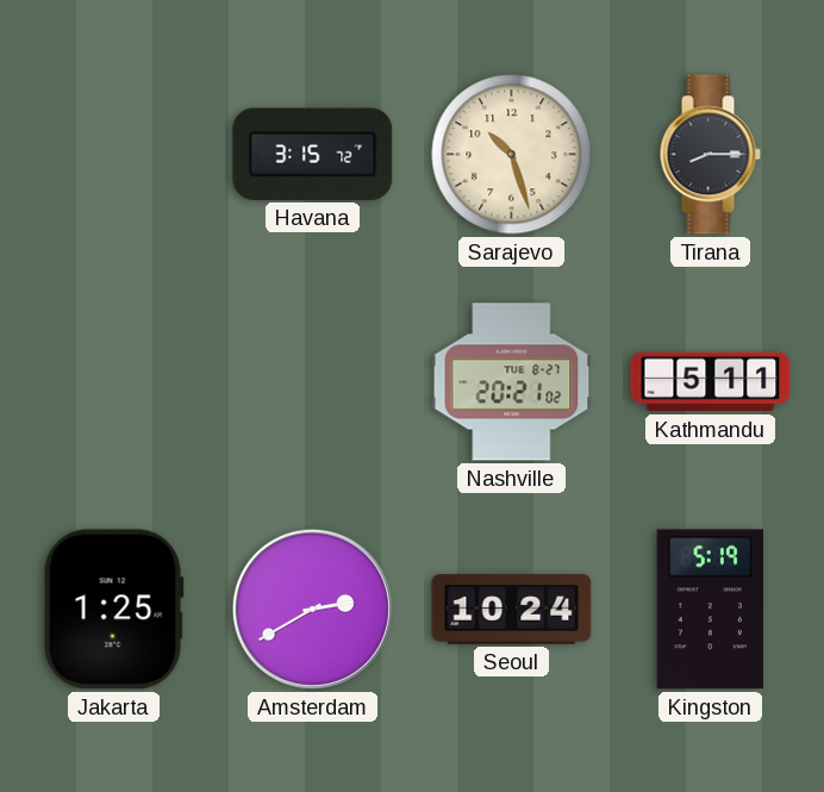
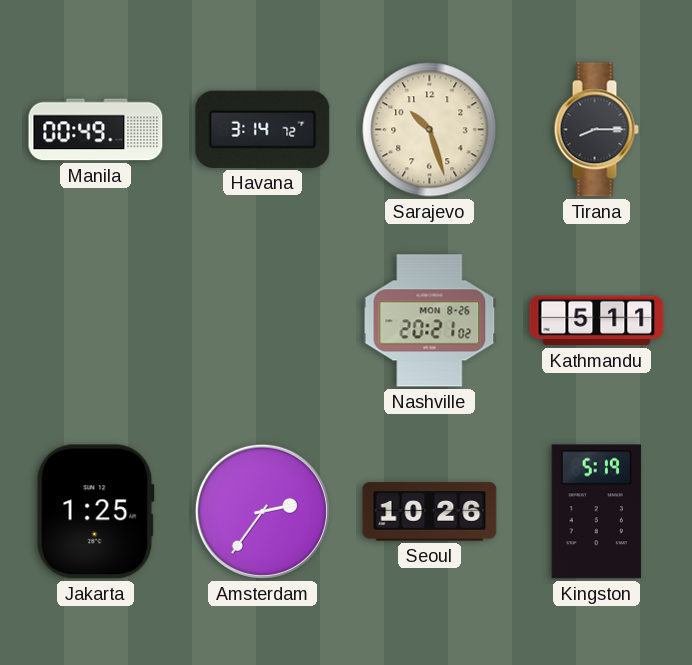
Manila: none -> 00:49
Havana: 3:15 -> 3:14
Nashville date: TUE 8-27 -> MON 8-26
Amsterdam: 2:40 -> 2:36
Seoul: 10:24 -> 10:26
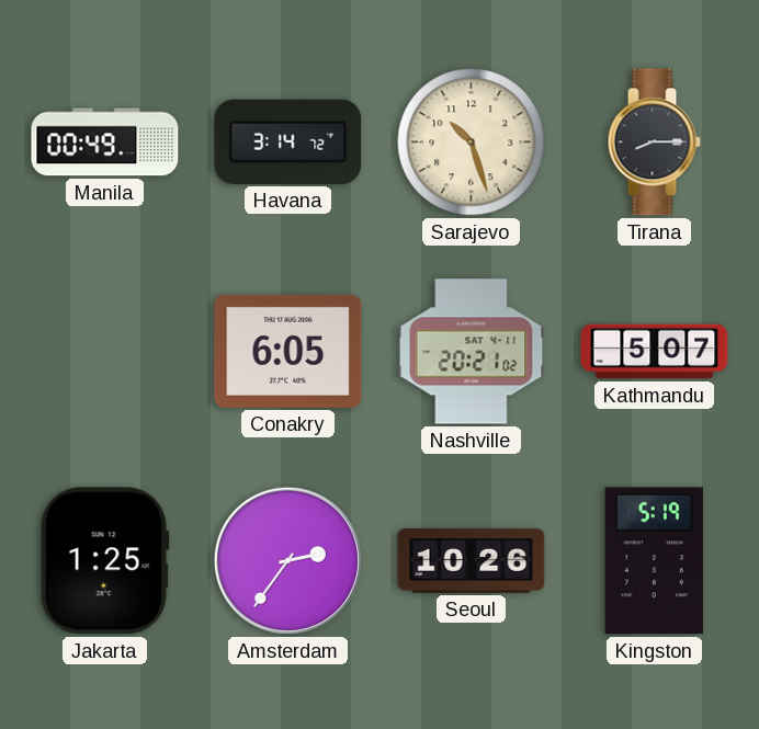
Conakry: none -> 6:05
Nashville date: MON 8-26 -> SAT 4-11
Kathmandu: 5:11 -> 5:07
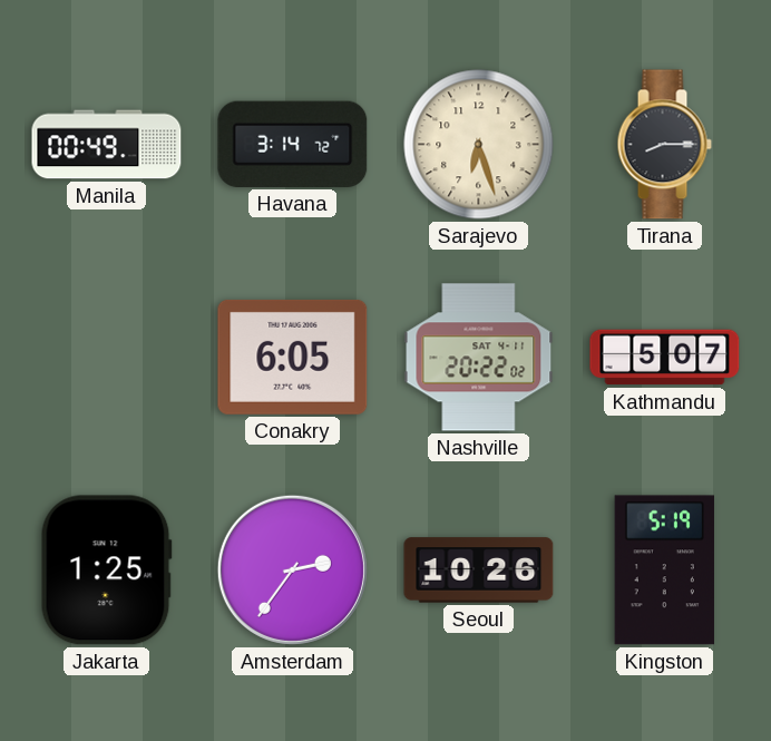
Sarajevo: 10:27 -> 6:27
Nashville: 20:21 -> 20:22
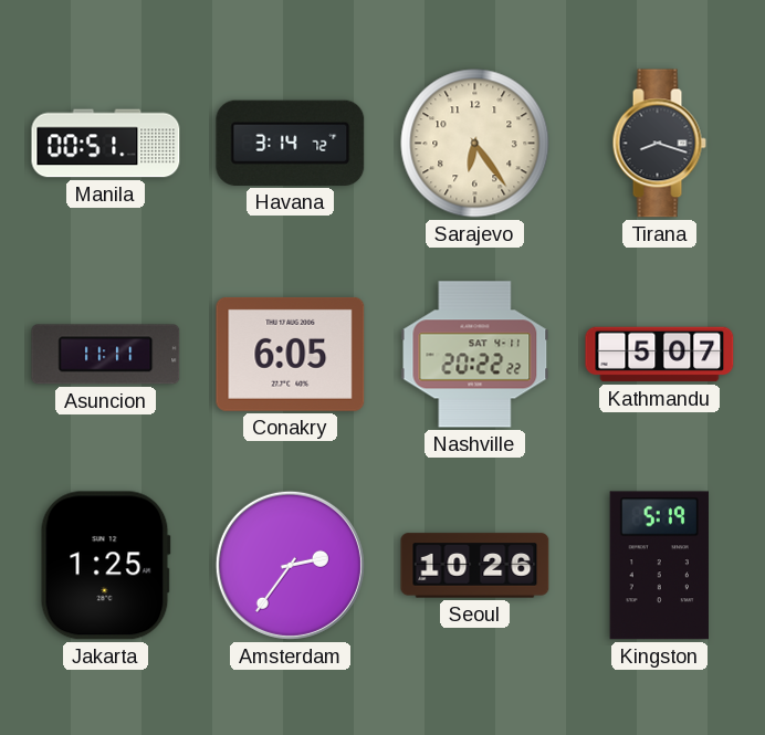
Manila: 00:49 -> 00:51
Sarajevo: 6:27 -> 6:24
Tirana: 8:15 -> 8:18
Asuncion: none -> 11:11
Nashville: 20:22:02 -> 20:22:22
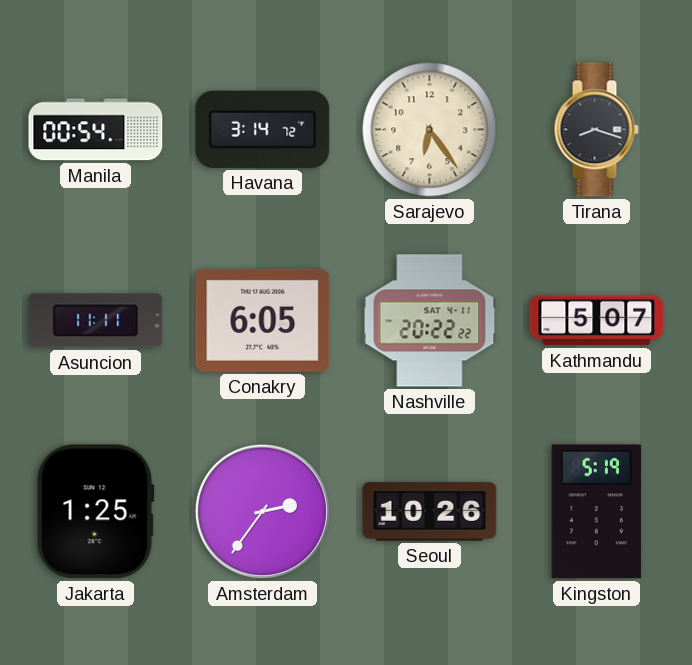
Manila: 00:51 -> 00:54
